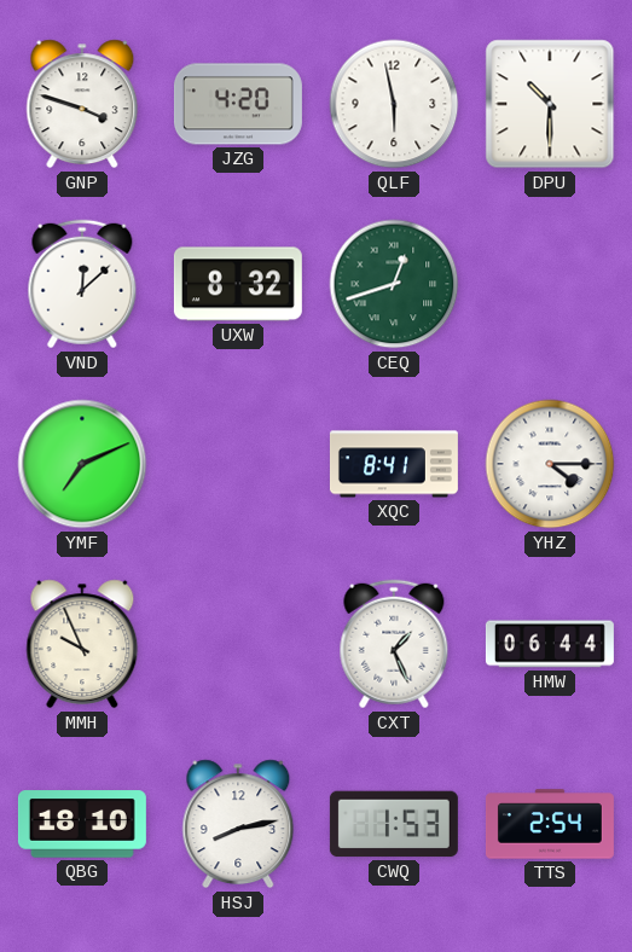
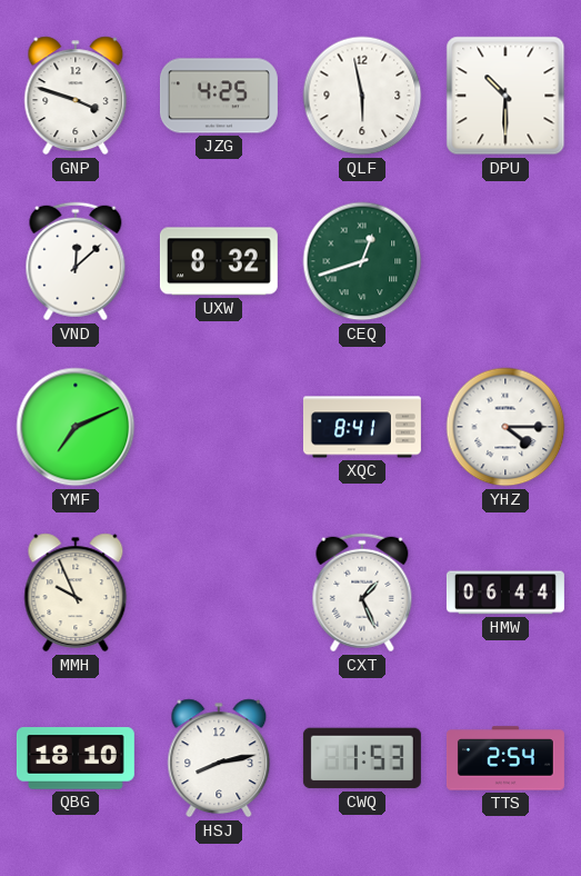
JZG: 4:20 -> 4:25
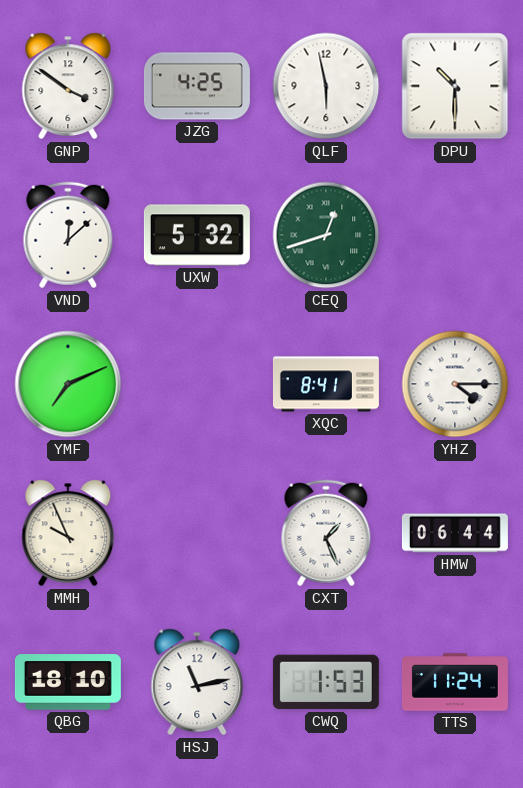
GNP: 3:48 -> 3:51
UXW: 8:32 -> 5:32
HSJ: 8:13 -> 11:13
TTS: 2:54 -> 11:24
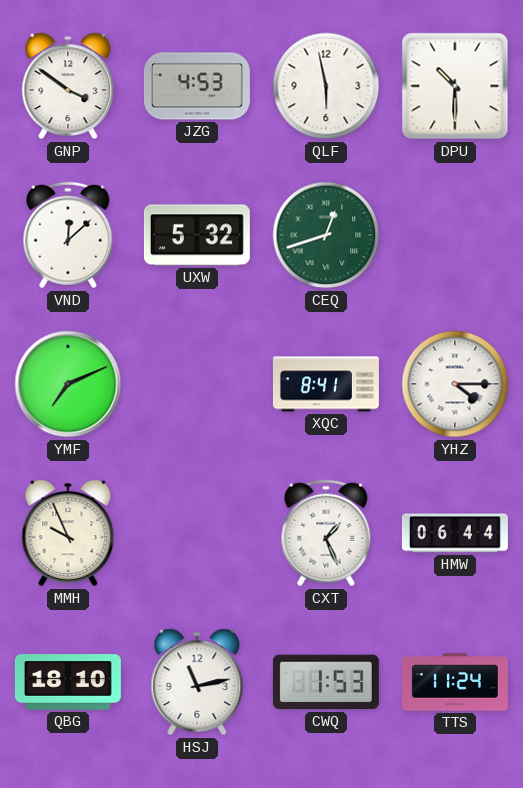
JZG: 4:25 -> 4:53
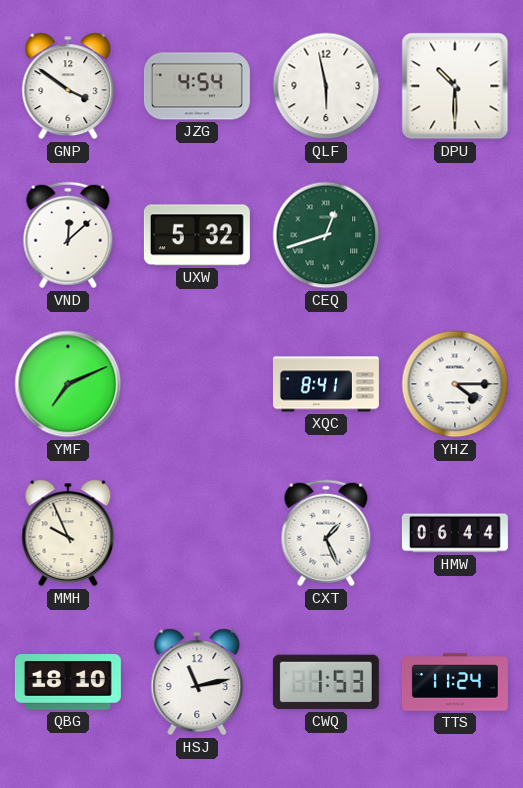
JZG: 4:53 -> 4:54
